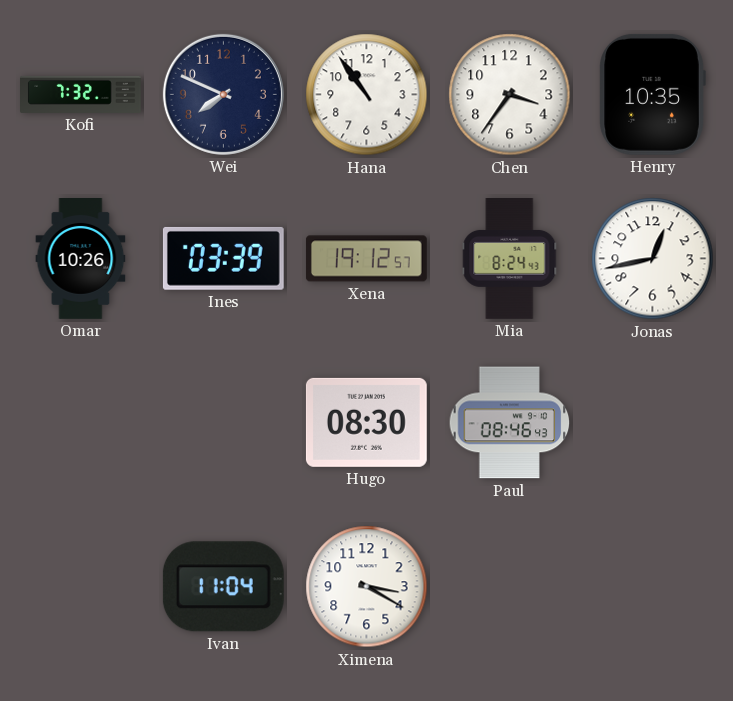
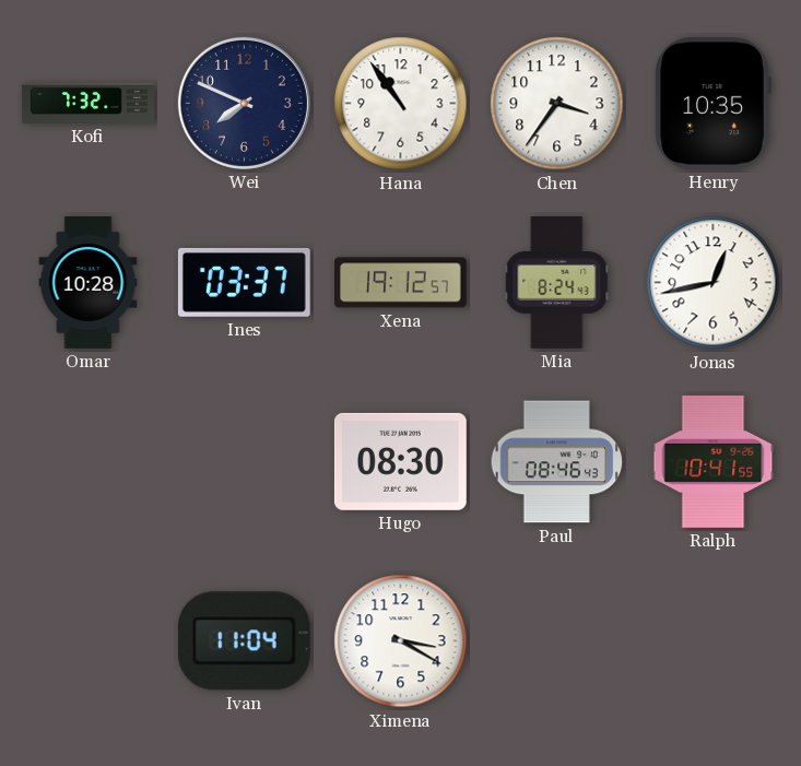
Omar: 10:26 -> 10:28
Ines: 03:39 -> 03:37
Ralph: none -> 10:41
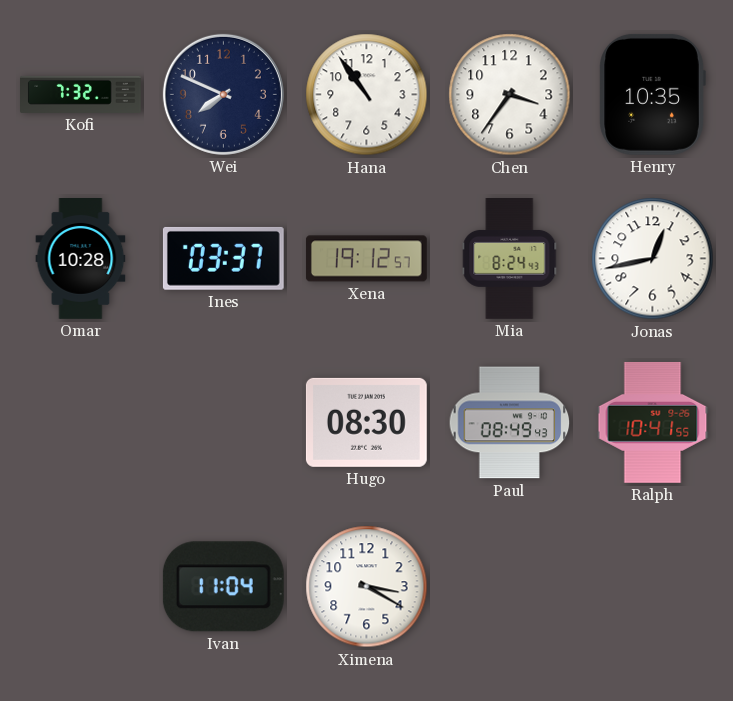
Paul: 08:46 -> 08:49
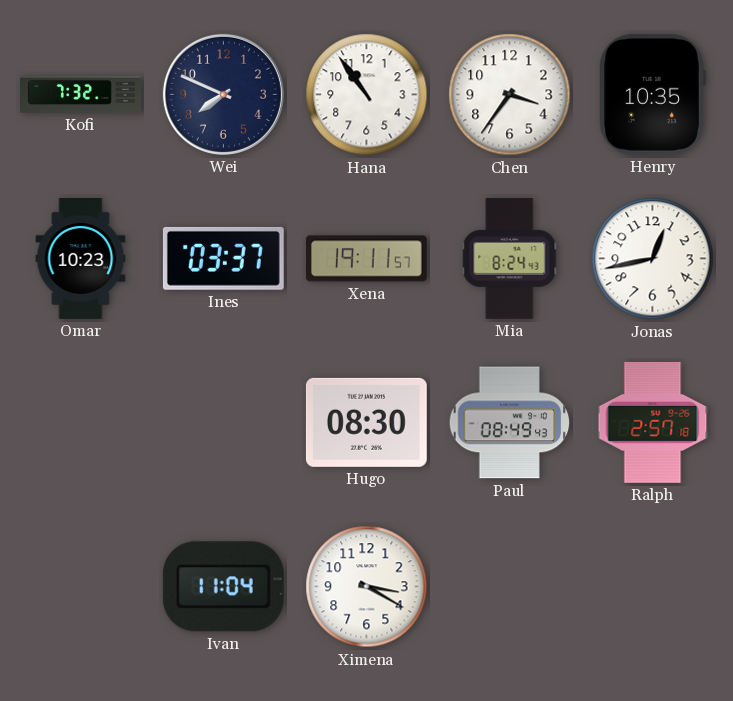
Omar: 10:28 -> 10:23
Xena: 19:12 -> 19:11
Ralph: 10:41 -> 2:57
